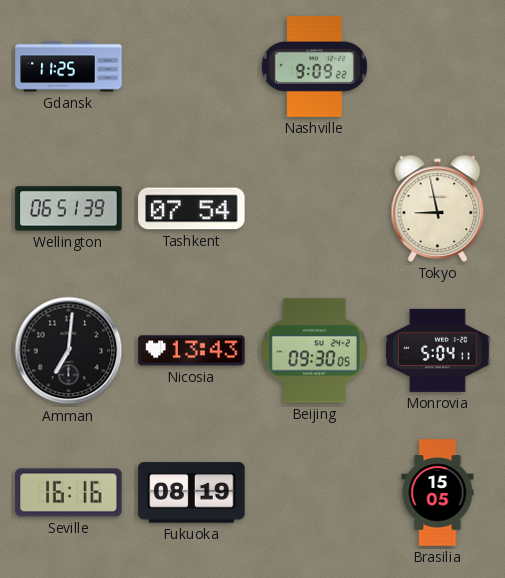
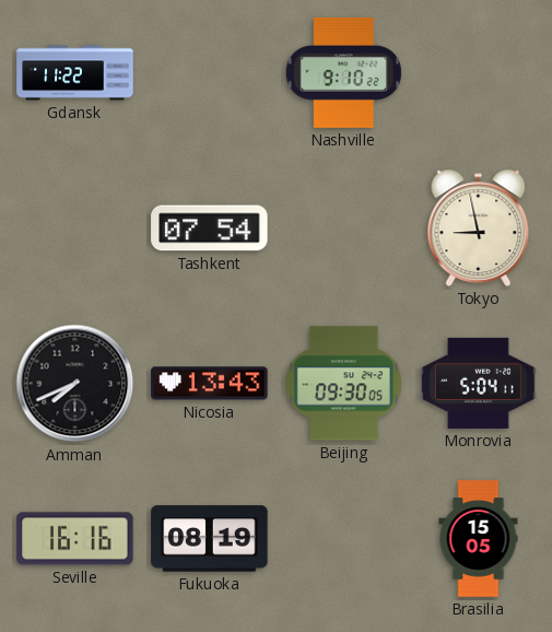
Gdansk: 11:25 -> 11:22
Nashville: 9:09 -> 9:10
Wellington: 06:51 -> none
Amman: 7:01 -> 7:41
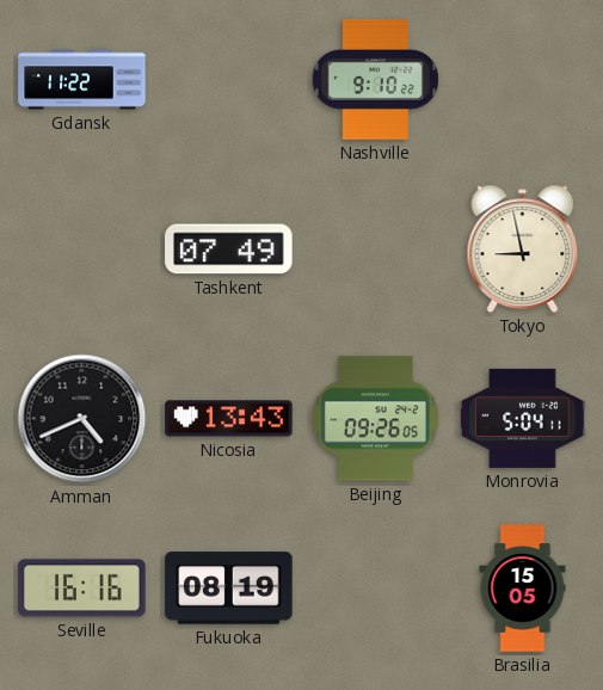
Tashkent: 07:54 -> 07:49
Amman: 7:41 -> 4:41
Beijing: 09:30 -> 09:26
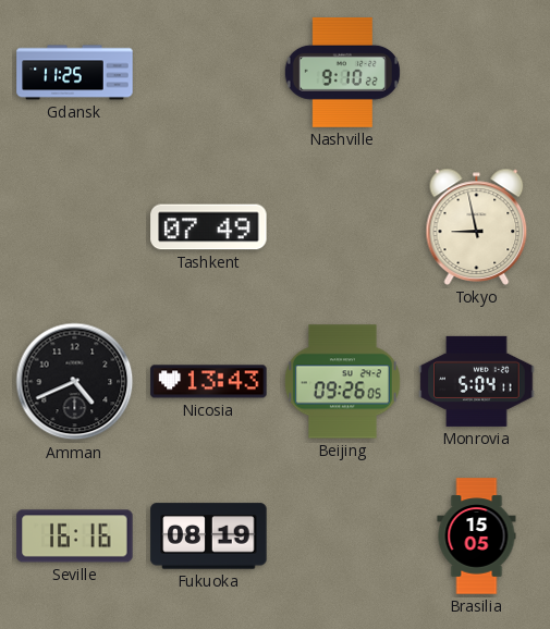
Gdansk: 11:22 -> 11:25
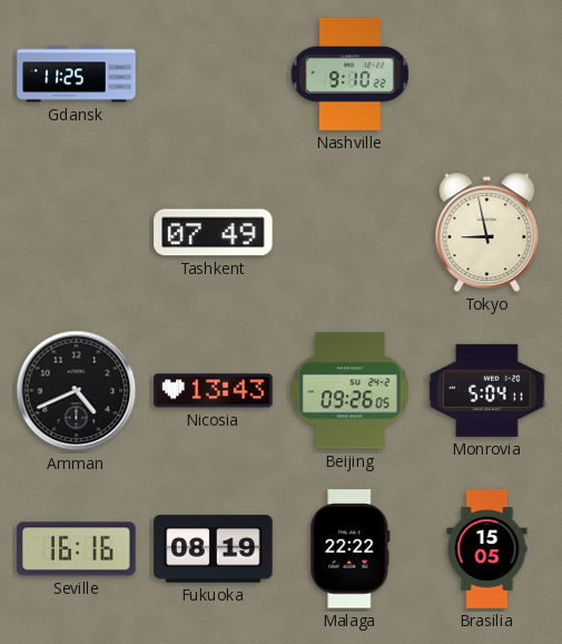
Malaga: none -> 22:22
